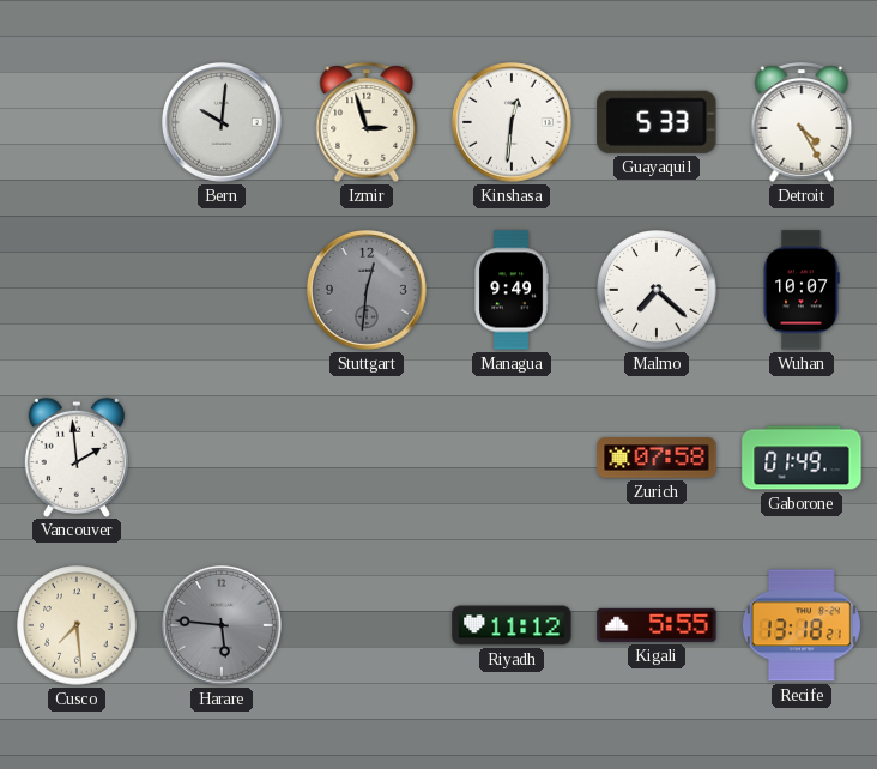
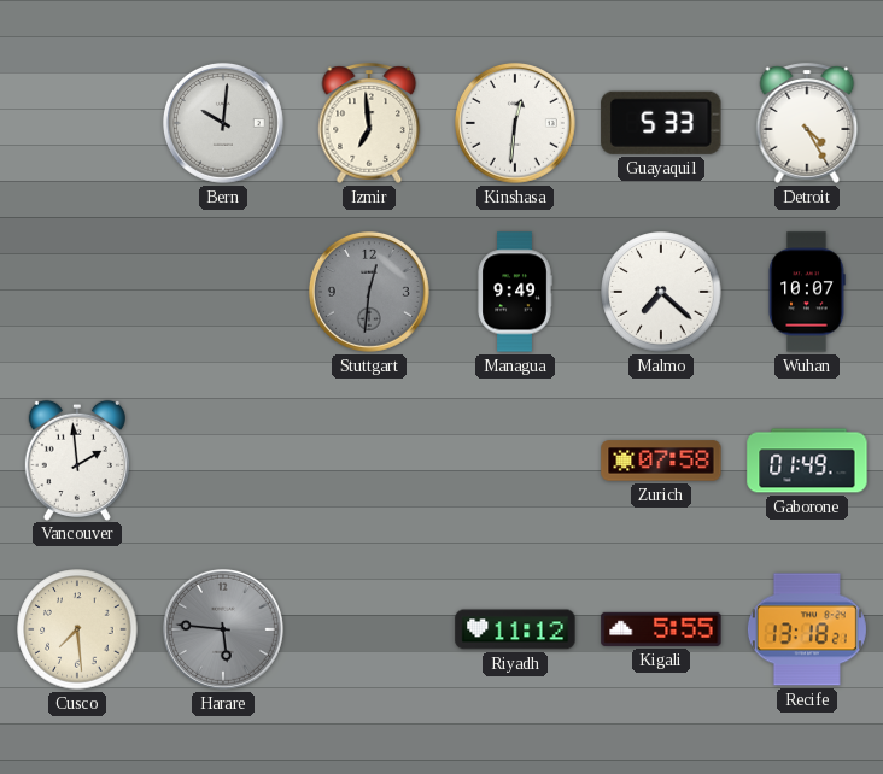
Izmir: 2:57 -> 6:59
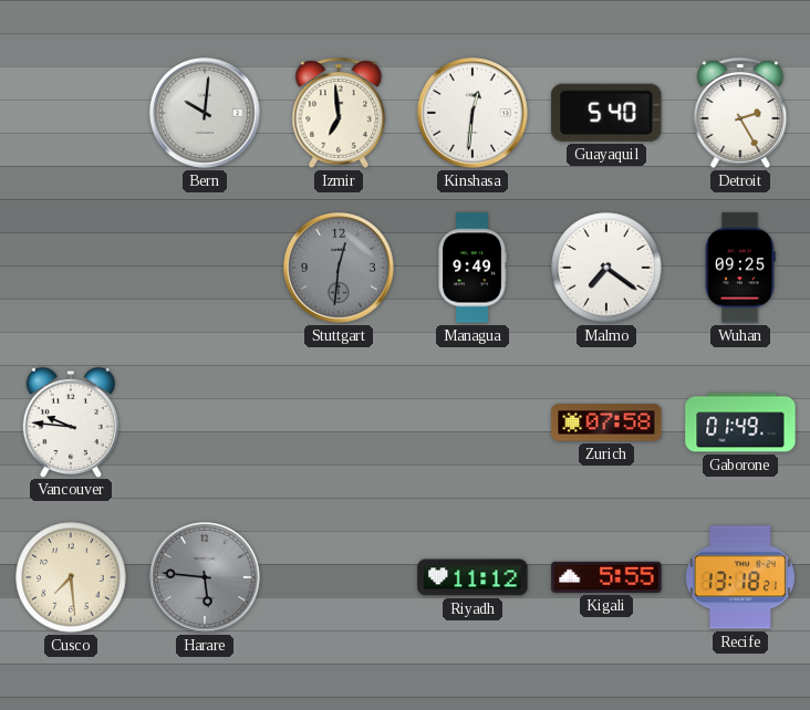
Guayaquil: 5:33 -> 5:40
Detroit: 4:25 -> 2:25
Malmo: 7:22 -> 7:21
Wuhan: 10:07 -> 09:25
Vancouver: 1:59 -> 9:46
